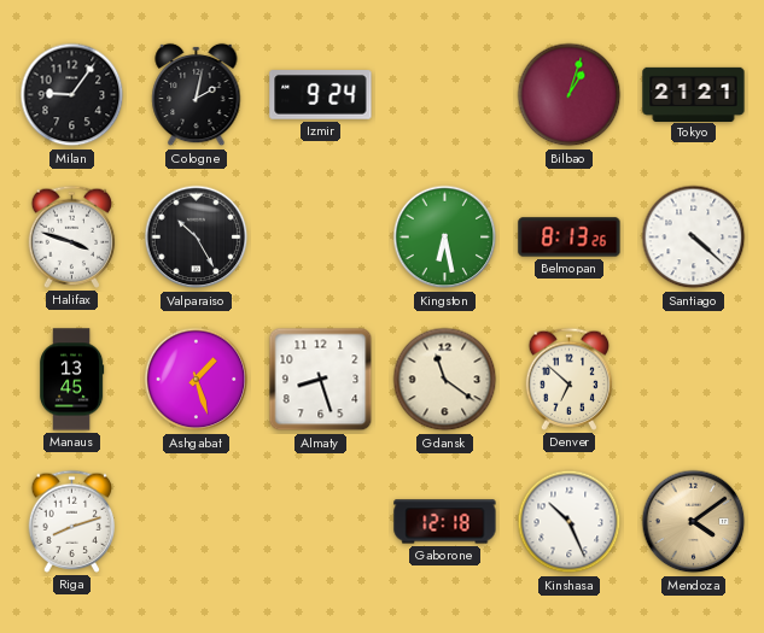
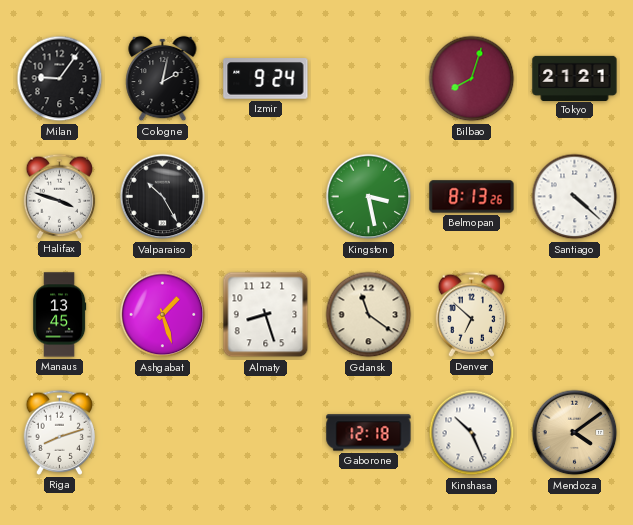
Bilbao: 1:03 -> 8:03
Kingston: 6:28 -> 3:28
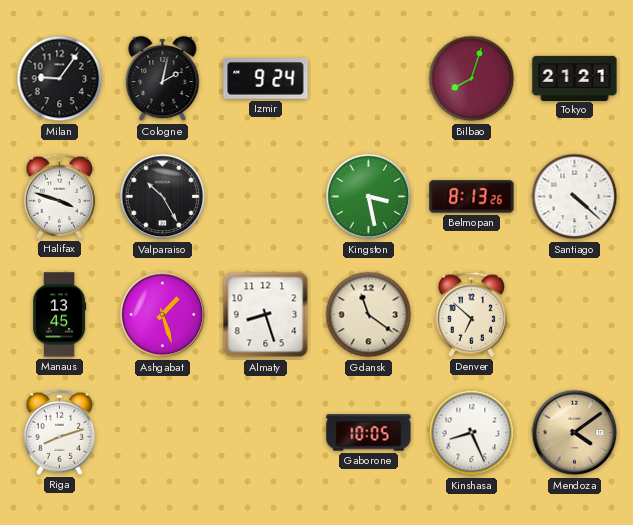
Gaborone: 12:18 -> 10:05
Kinshasa: 10:26 -> 8:26
